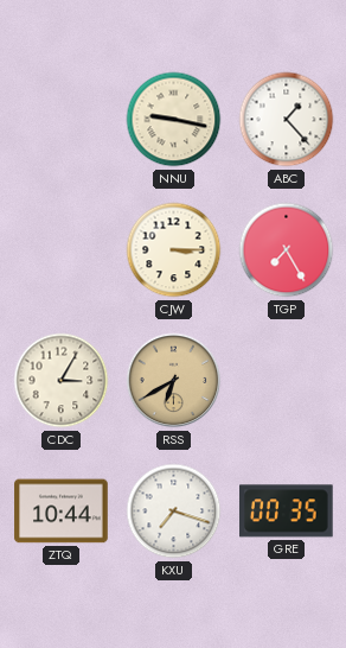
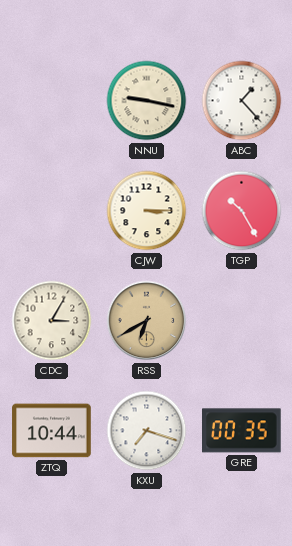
TGP: 7:25 -> 10:25
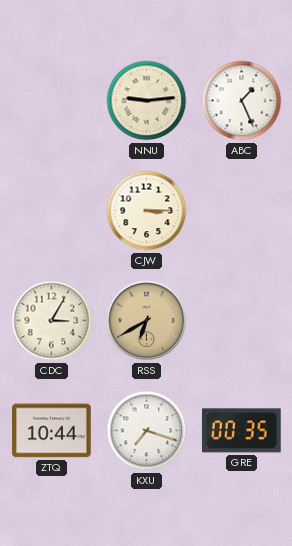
NNU: 9:17 -> 9:14
ABC: 1:23 -> 1:26
TGP: 10:25 -> none
